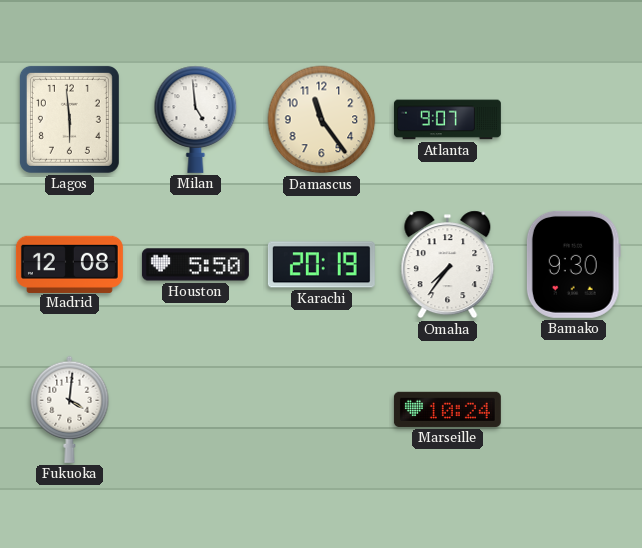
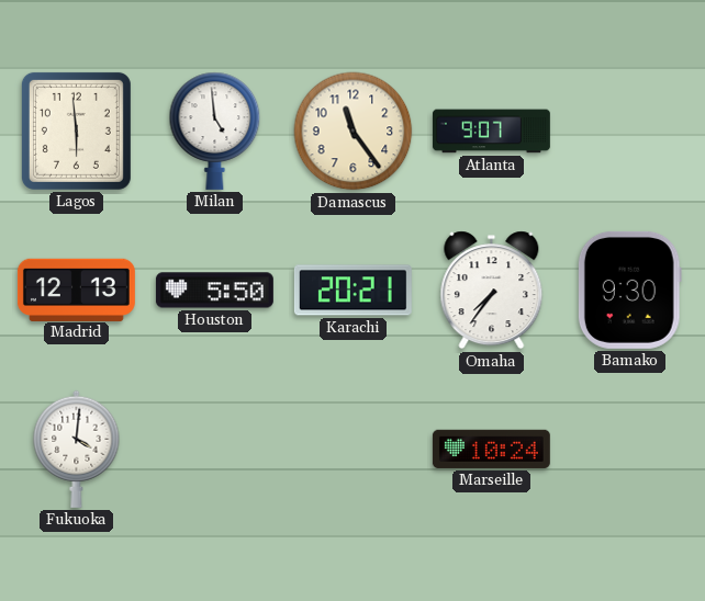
Madrid: 12:08 -> 12:13
Karachi: 20:19 -> 20:21
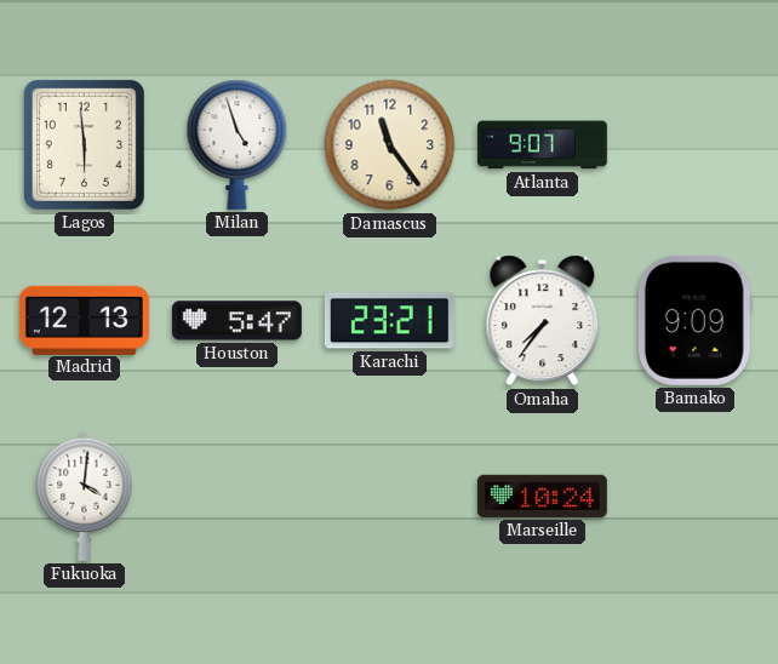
Milan: 4:59 -> 4:57
Houston: 5:50 -> 5:47
Karachi: 20:21 -> 23:21
Bamako: 9:30 -> 9:09
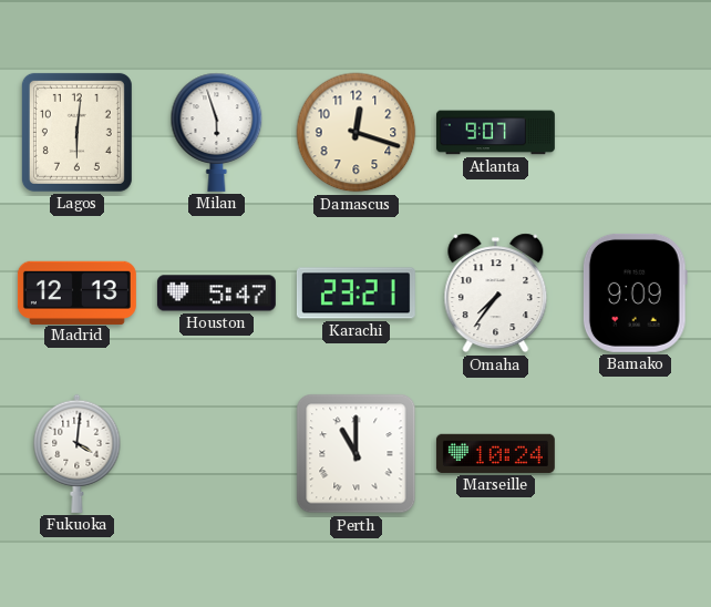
Lagos: 5:59 -> 6:01
Milan: 4:57 -> 5:57
Damascus: 11:24 -> 12:18
Perth: none -> 11:00
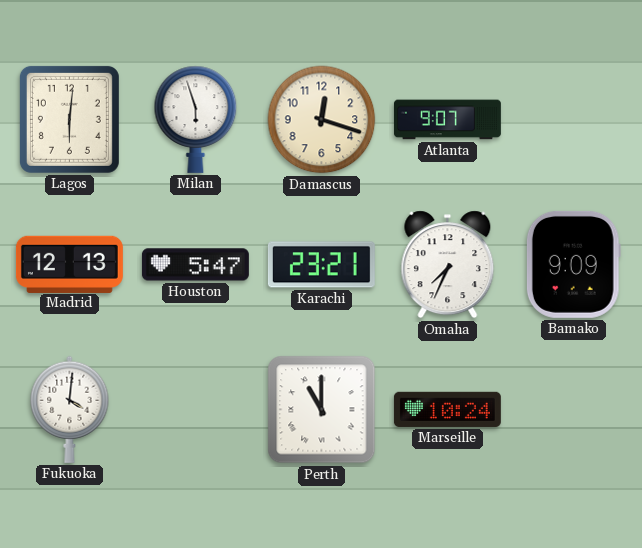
Omaha: 7:36 -> 7:34
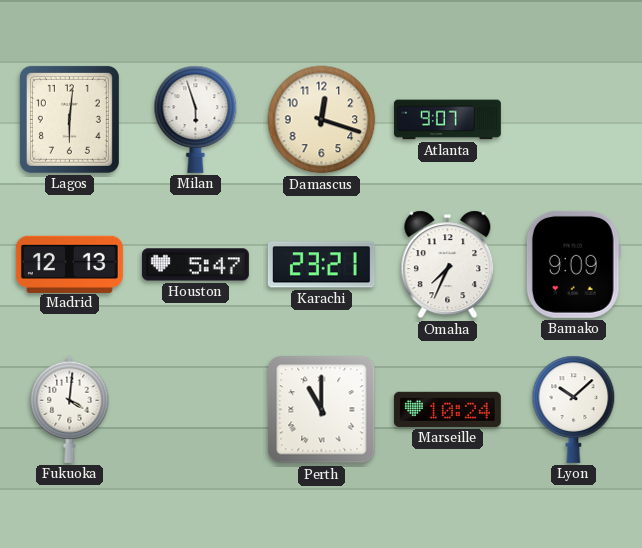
Lyon: none -> 10:08
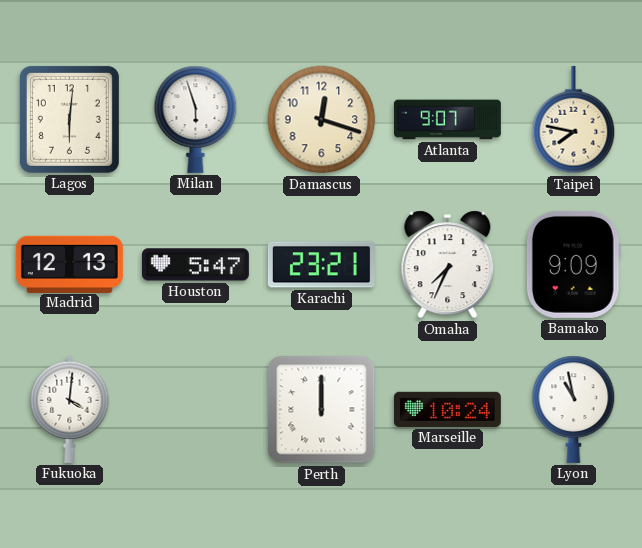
Taipei: none -> 7:47
Perth: 11:00 -> 12:00
Lyon: 10:08 -> 10:58
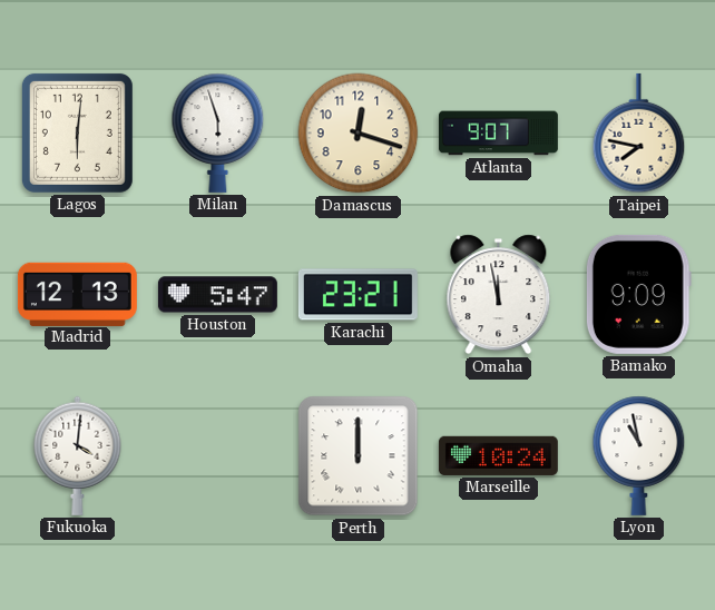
Omaha: 7:34 -> 11:58
